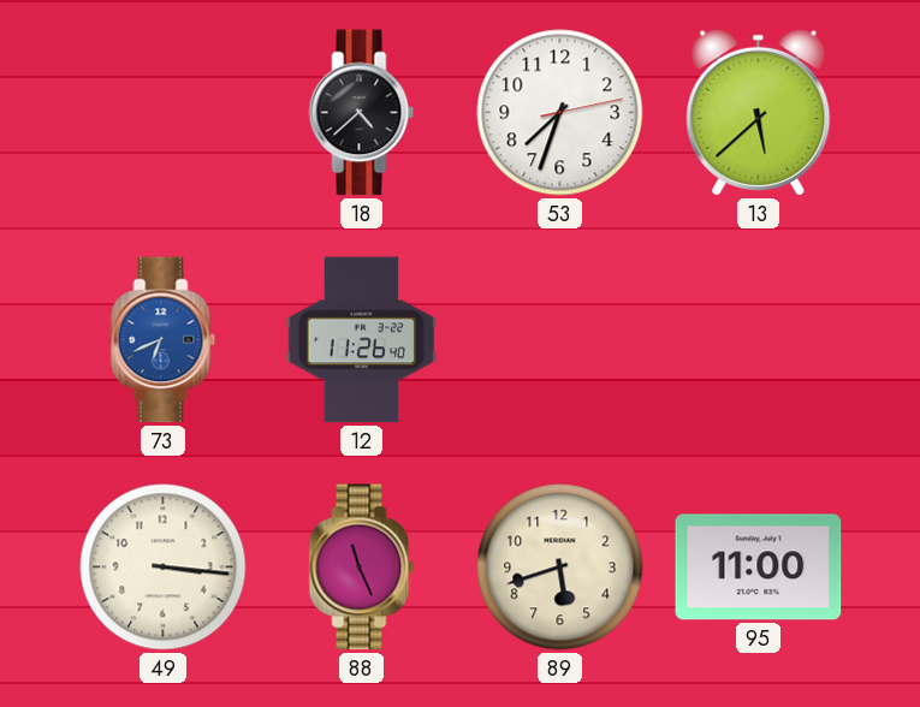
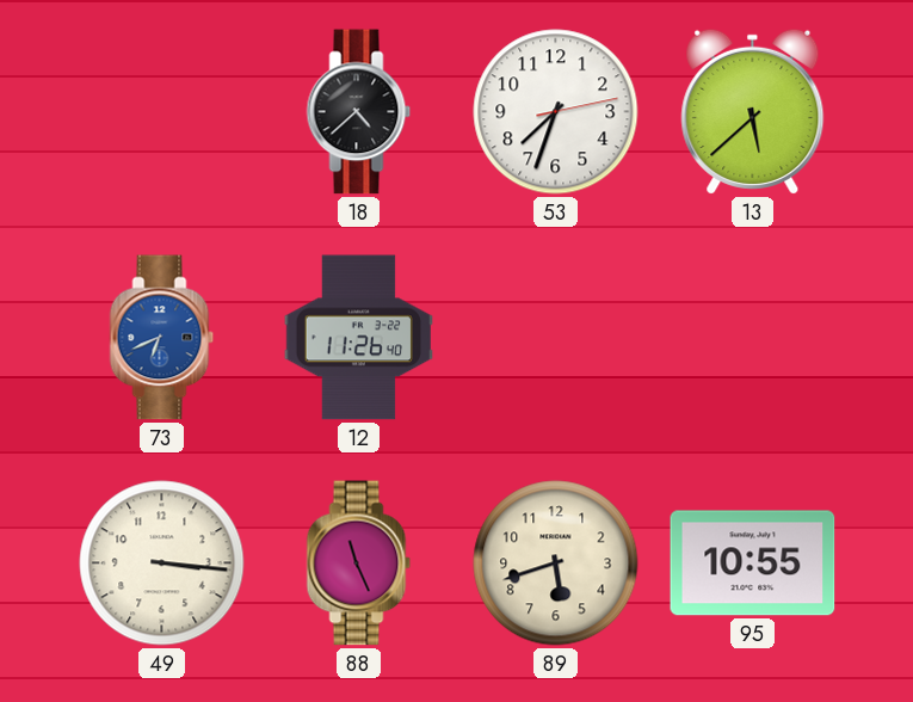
95: 11:00 -> 10:55
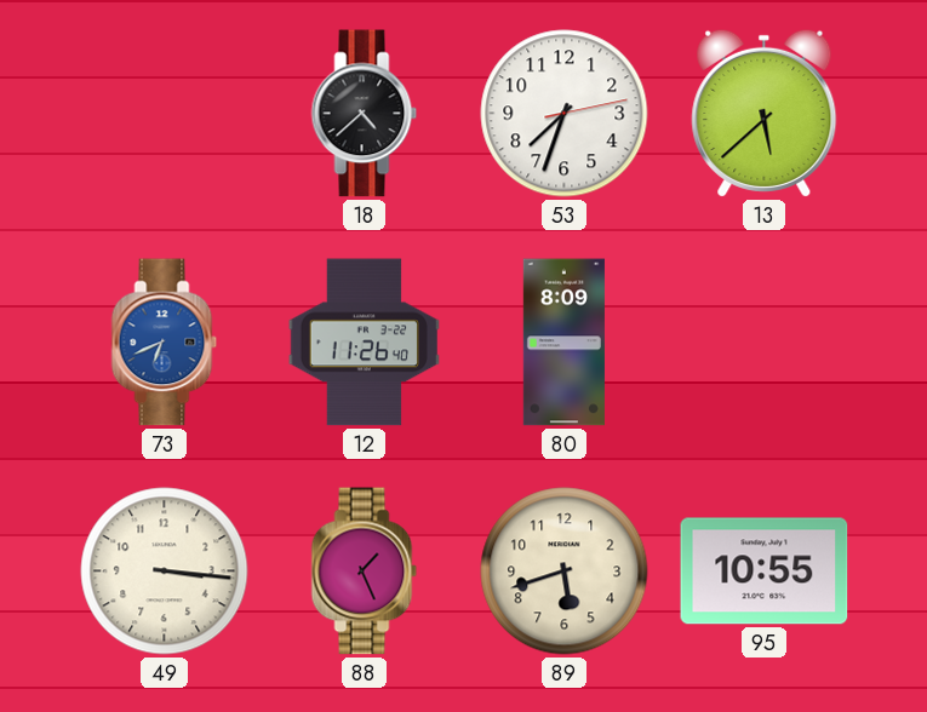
80: none -> 8:09
88: 11:26 -> 1:26
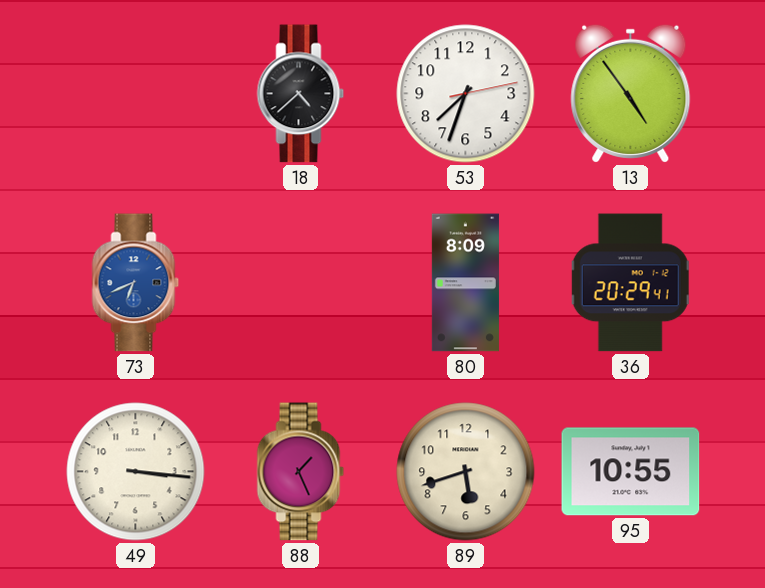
13: 5:38 -> 4:54
12: 11:26 -> none
36: none -> 20:29
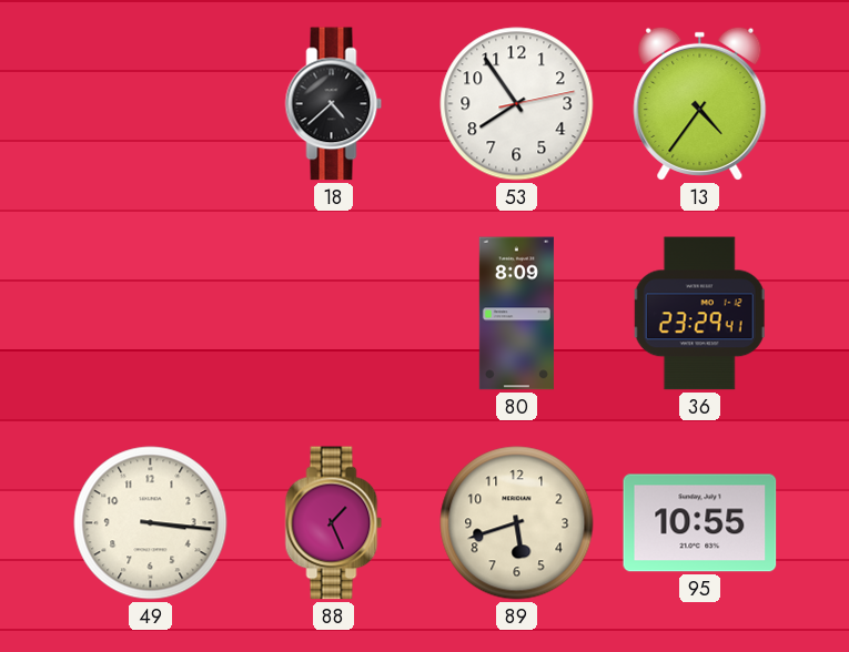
53: 7:33 -> 7:54
13: 4:54 -> 4:36
73: 6:41 -> none
36: 20:29 -> 23:29
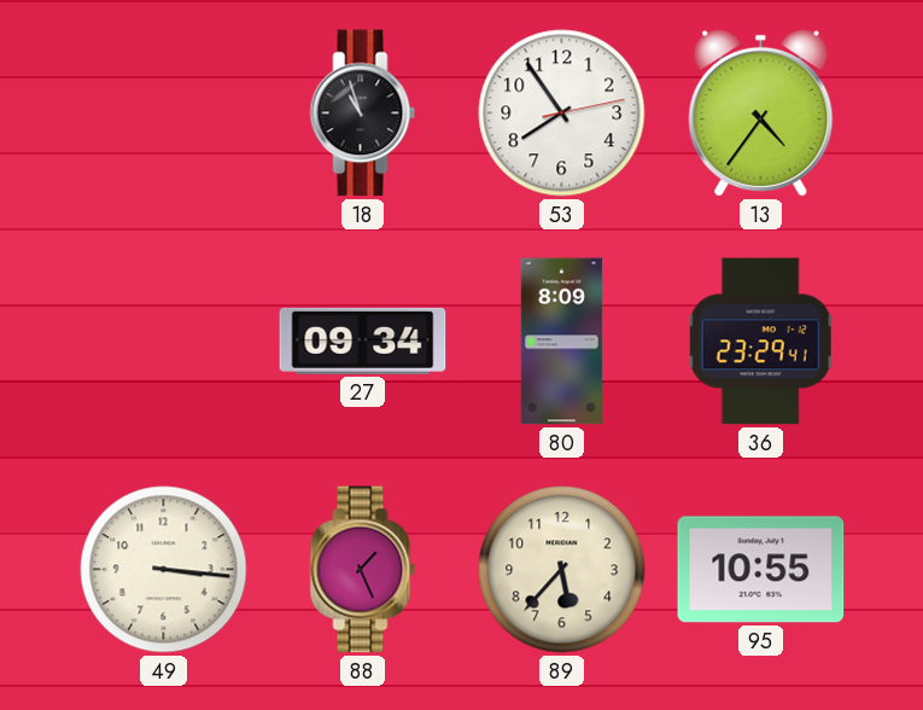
18: 4:38 -> 10:57
27: none -> 09:34
89: 5:42 -> 5:37
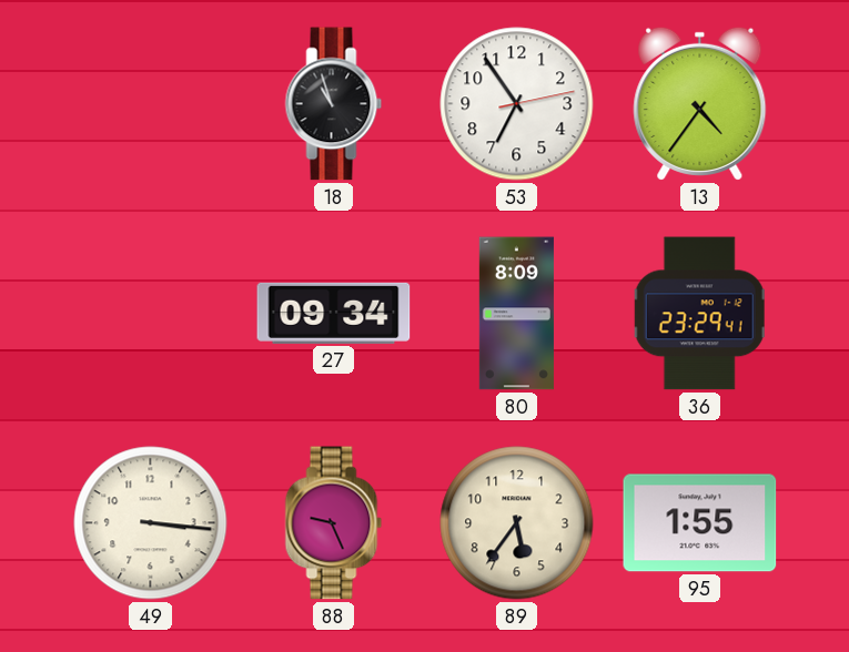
53: 7:54 -> 6:54
88: 1:26 -> 9:26
89: 5:37 -> 5:36
95: 10:55 -> 1:55
